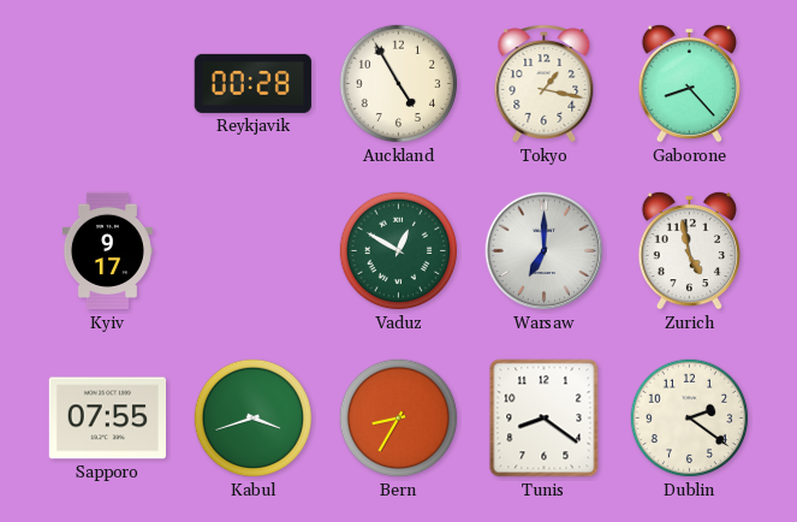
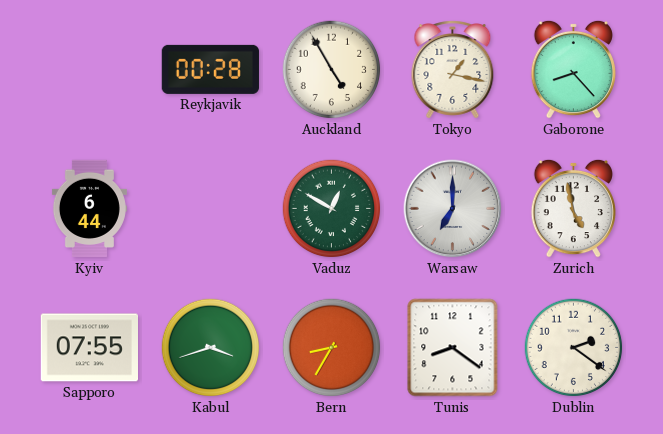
Kyiv: 9:17 -> 6:44
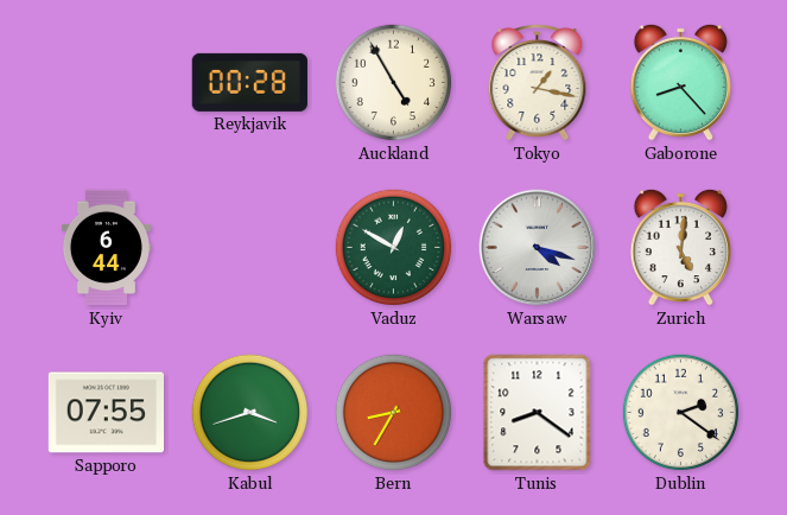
Warsaw: 7:00 -> 4:18
Zurich: 4:58 -> 5:01
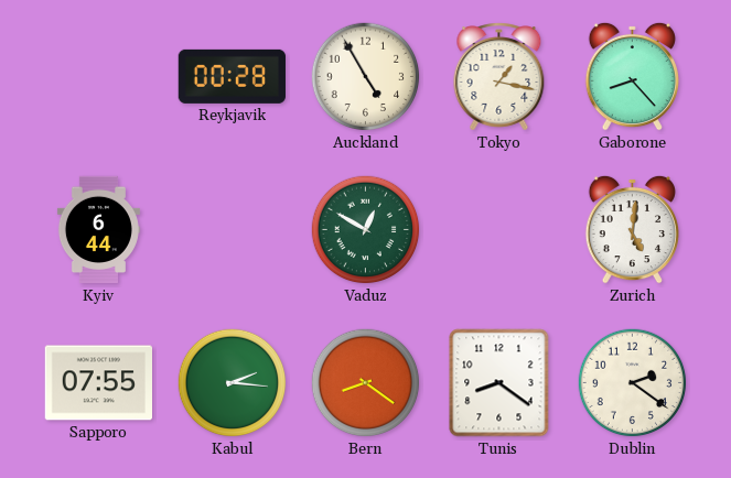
Warsaw: 4:18 -> none
Kabul: 3:42 -> 2:16
Bern: 8:35 -> 8:21
